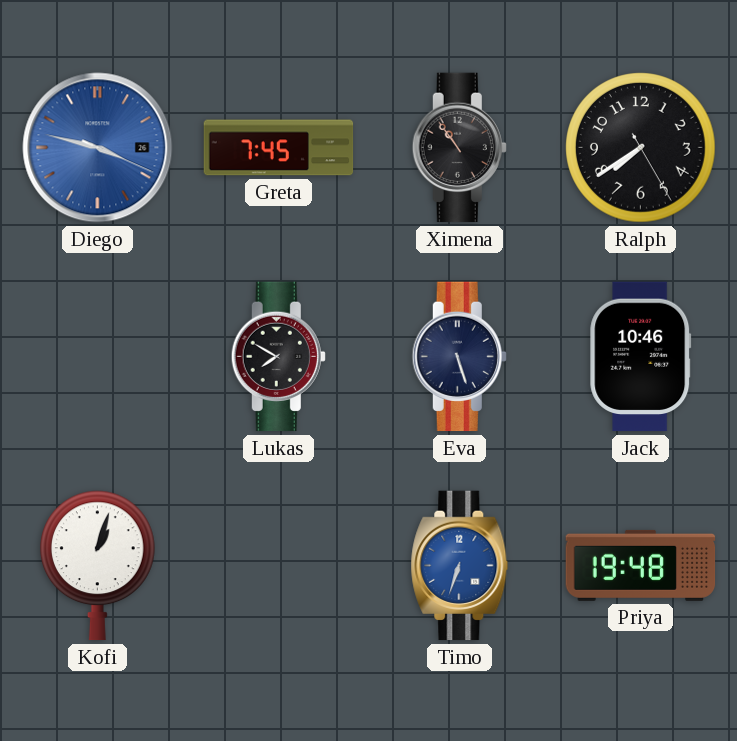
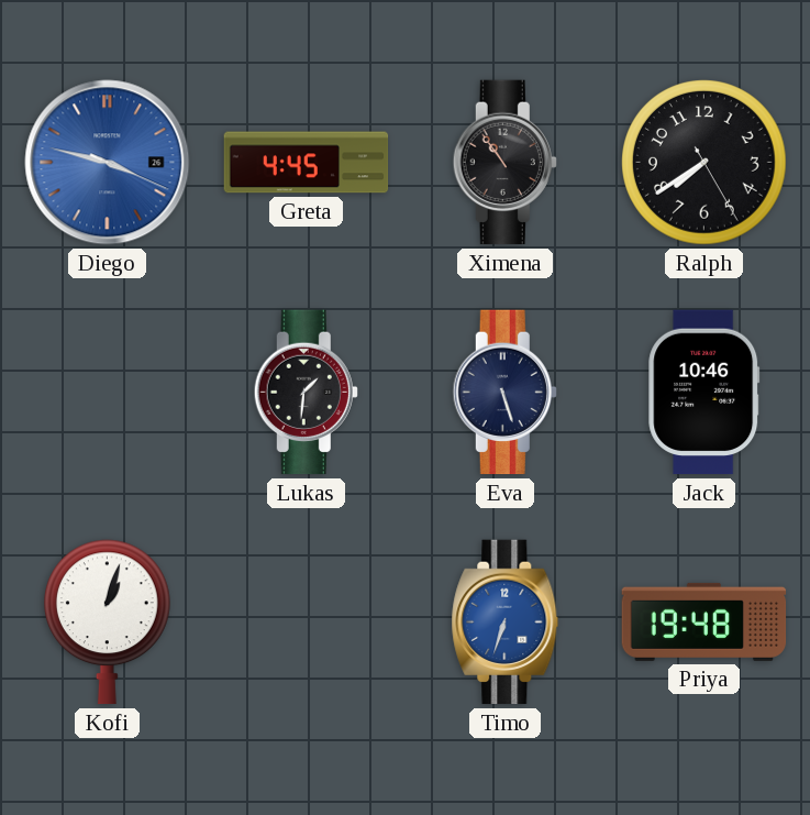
Greta: 7:45 -> 4:45
Lukas: 7:50 -> 1:31
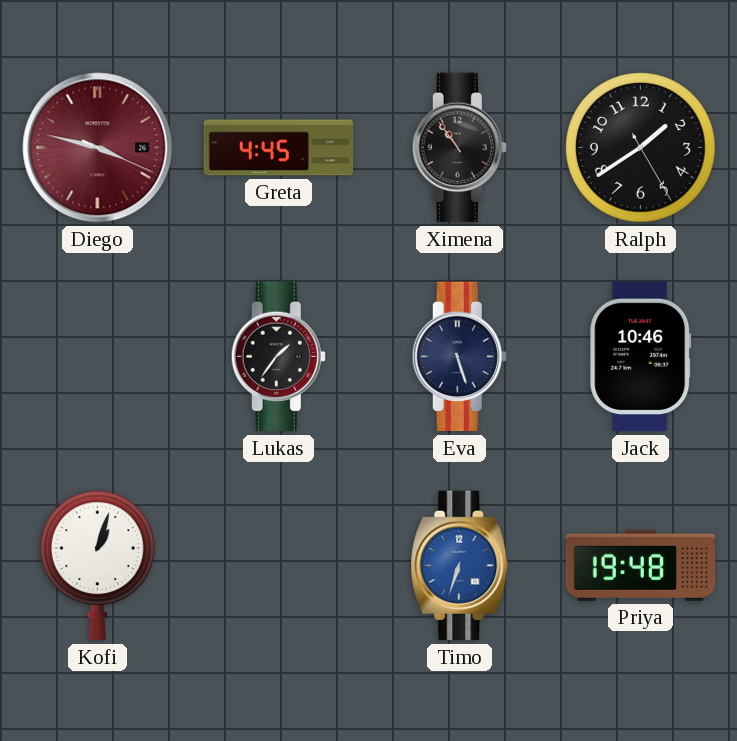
Diego dial: blue -> burgundy
Ralph: 7:39 -> 1:39
Lukas: 1:31 -> 1:36
